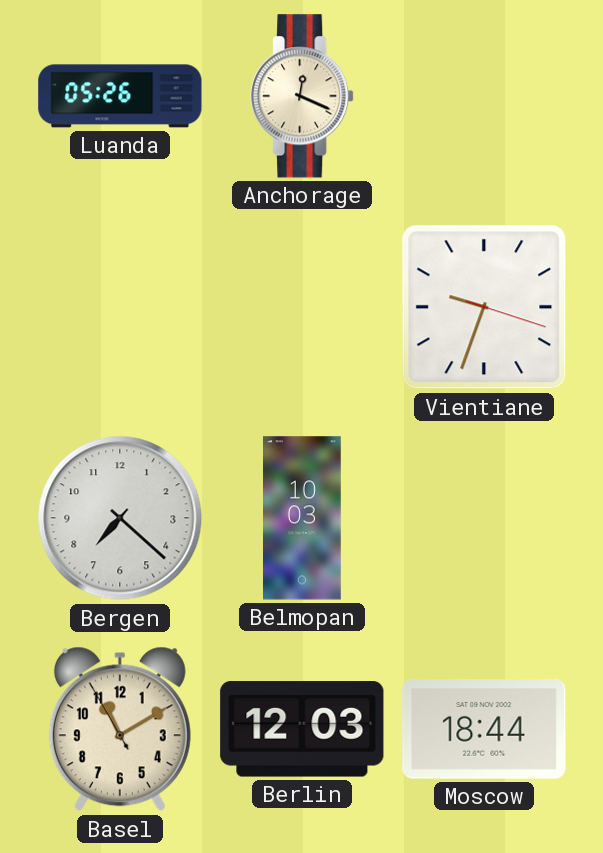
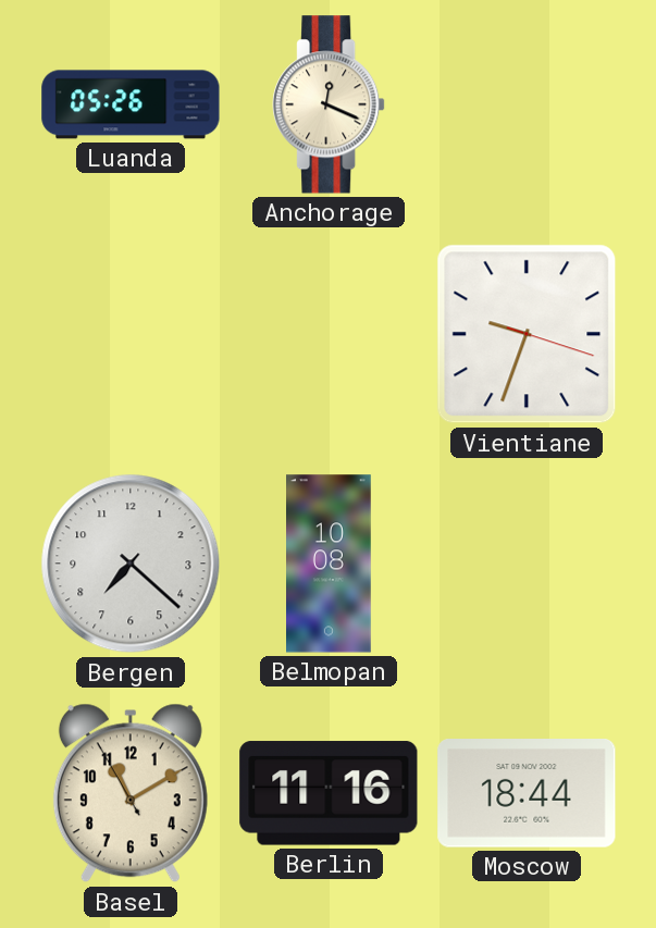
Belmopan: 10:03 -> 10:08
Berlin: 12:03 -> 11:16
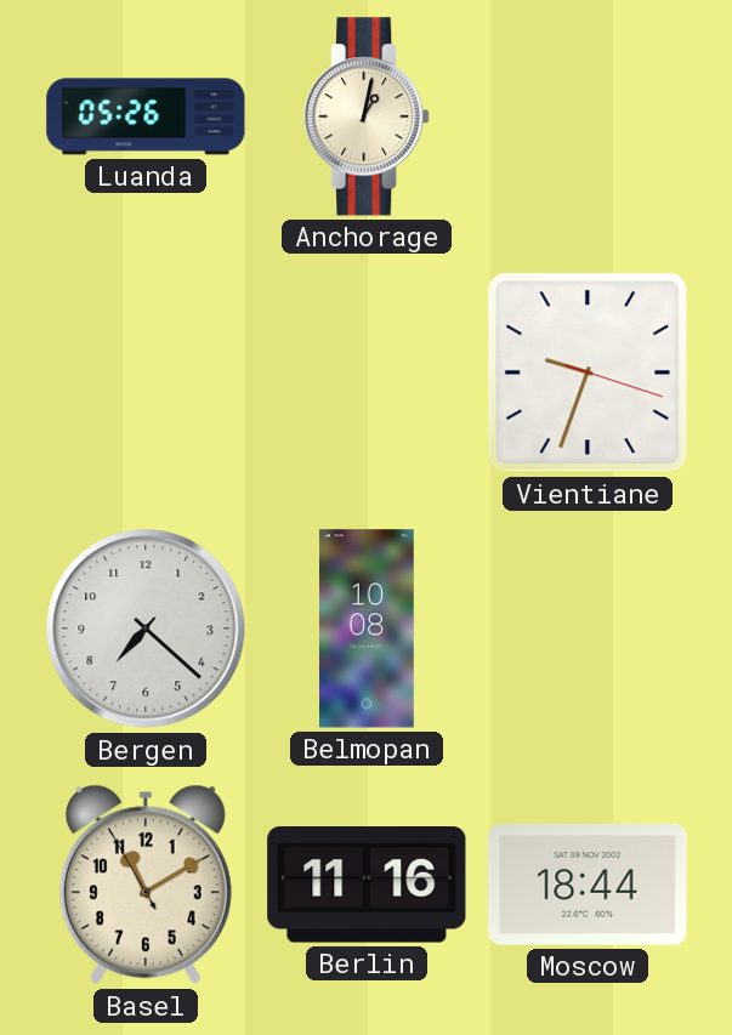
Anchorage: 12:19 -> 1:02
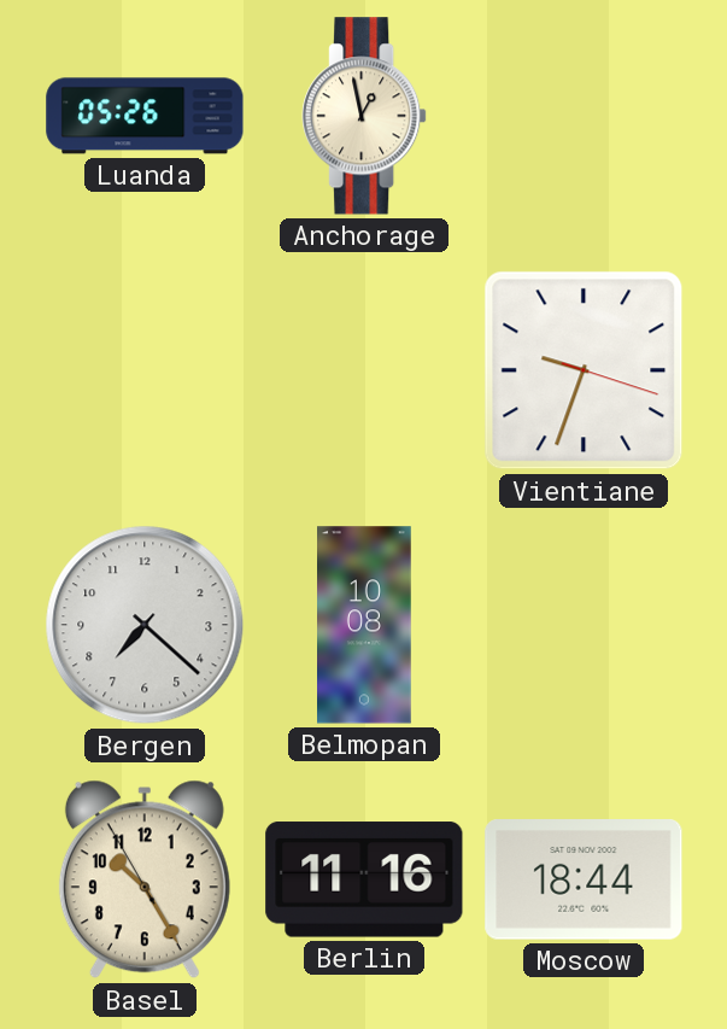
Anchorage: 1:02 -> 12:58
Basel: 11:09 -> 10:24
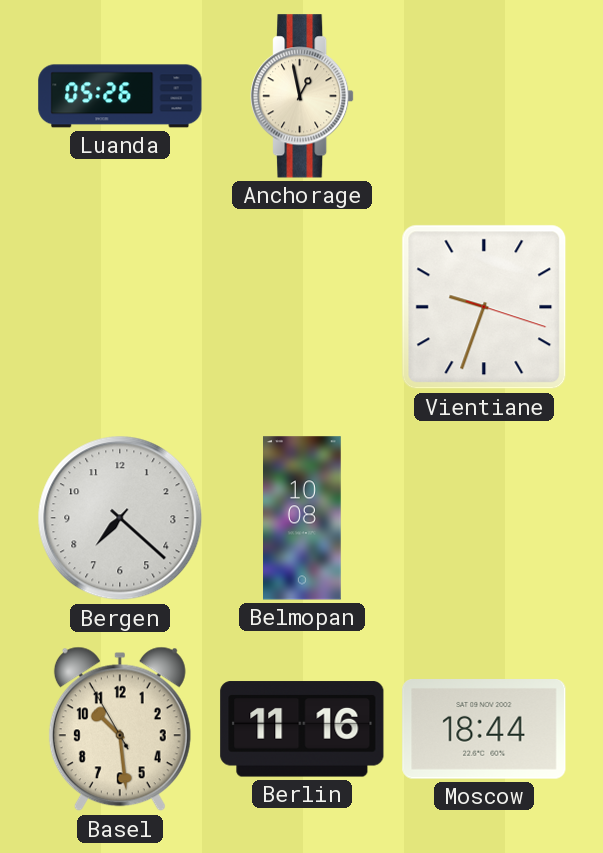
Basel: 10:24 -> 10:28
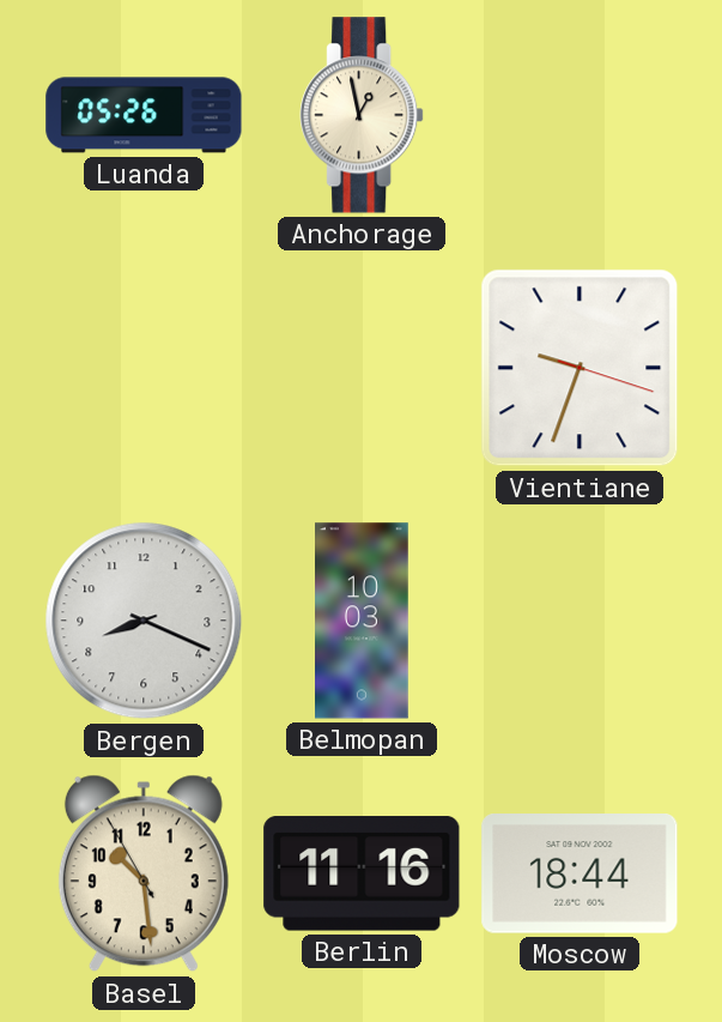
Bergen: 7:22 -> 8:19
Belmopan: 10:08 -> 10:03
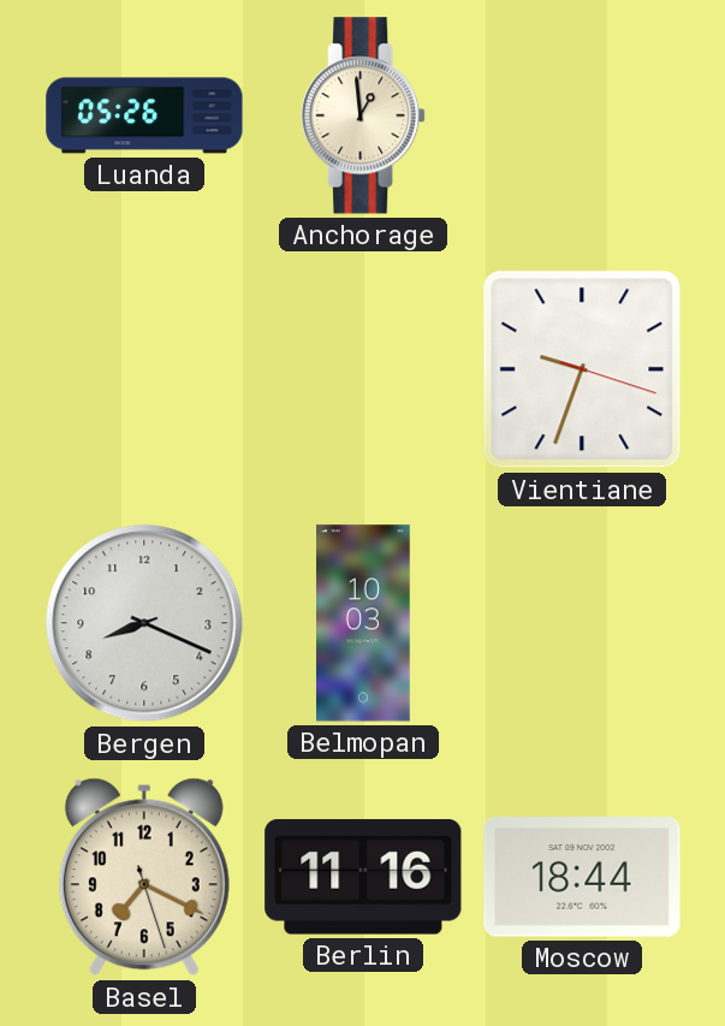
Anchorage: 12:58 -> 12:59
Basel: 10:28 -> 7:19
